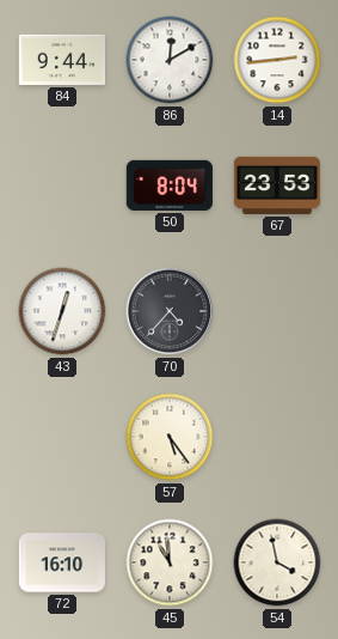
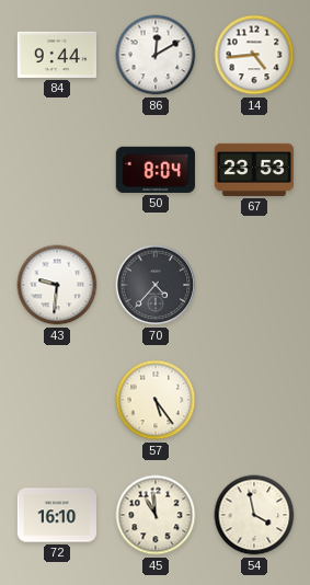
14: 2:44 -> 4:44
43: 12:33 -> 9:31
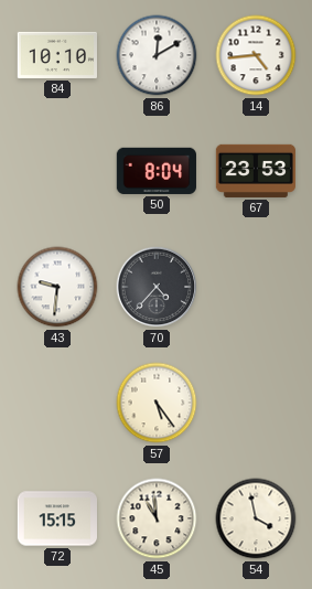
84: 9:44 -> 10:10
72: 16:10 -> 15:15
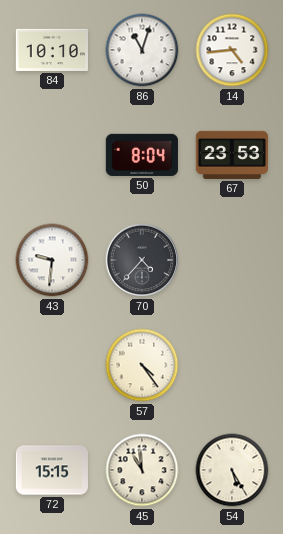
86: 12:10 -> 11:03
57: 5:24 -> 4:24
54: 3:58 -> 5:25
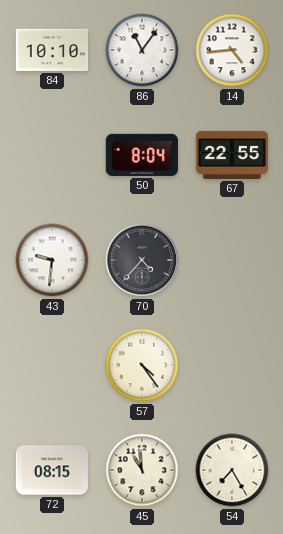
86: 11:03 -> 11:06
67: 23:53 -> 22:55
72: 15:15 -> 08:15
54: 5:25 -> 7:25
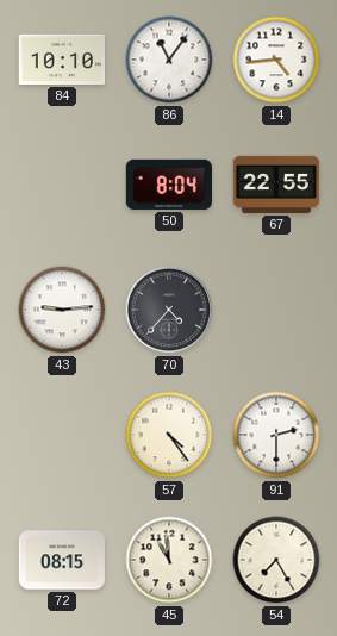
43: 9:31 -> 9:14
91: none -> 2:30
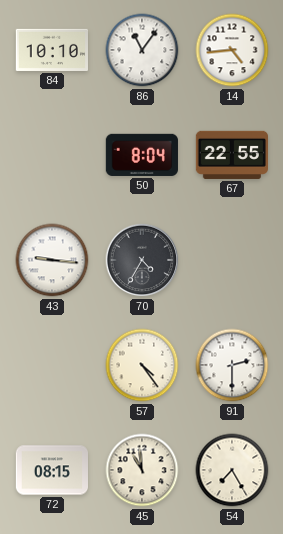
43: 9:14 -> 9:16
70: 4:37 -> 4:35
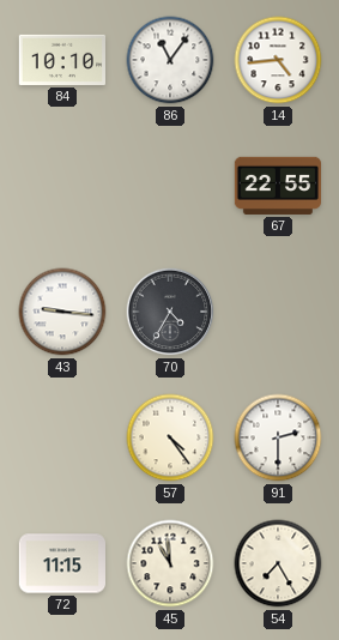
50: 8:04 -> none
72: 08:15 -> 11:15
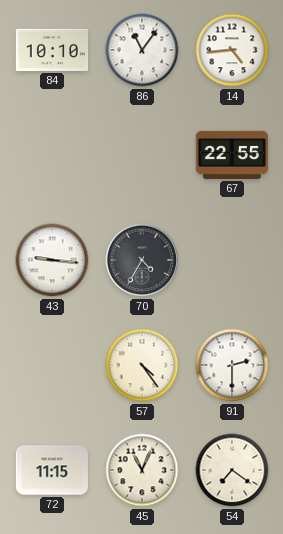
45: 10:59 -> 11:04
54: 7:25 -> 7:21
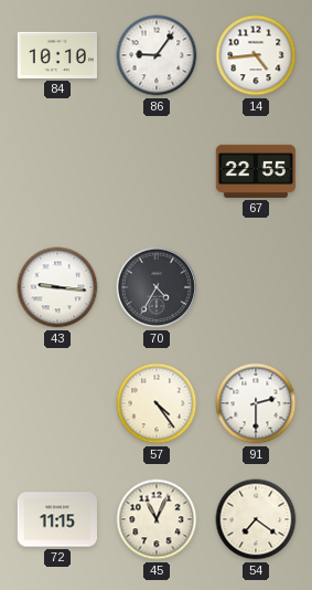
86: 11:06 -> 9:06
